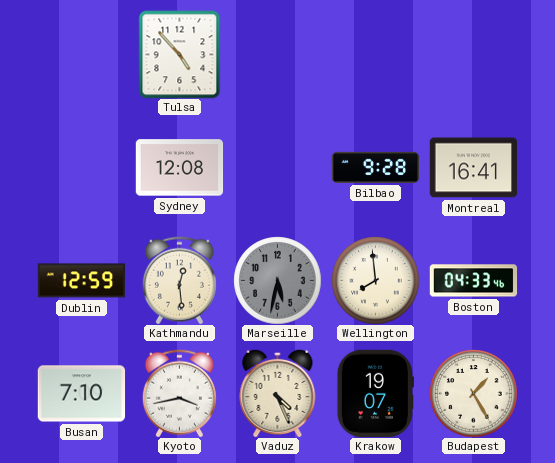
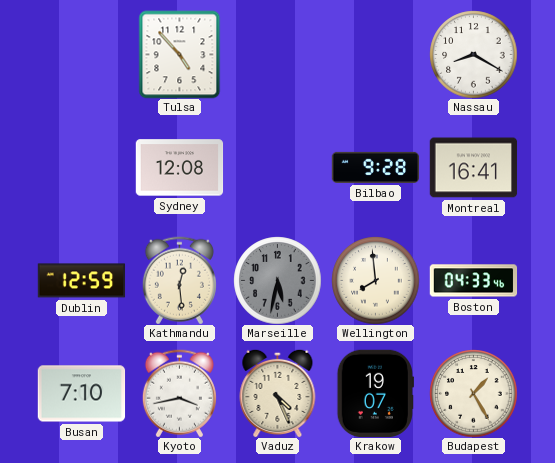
Nassau: none -> 8:20
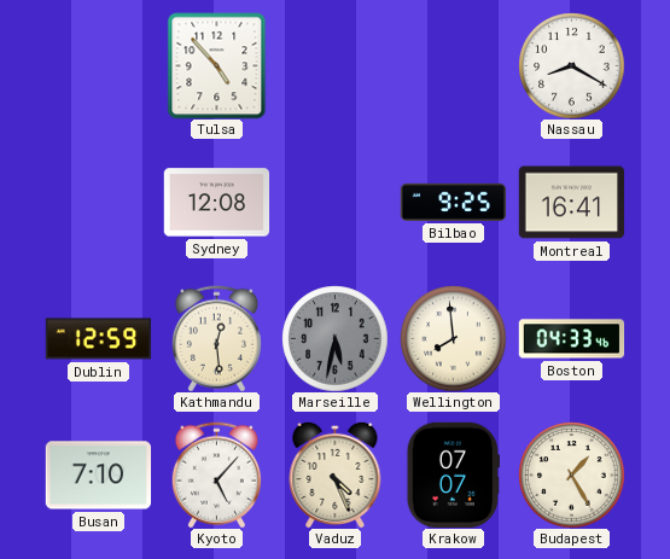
Bilbao: 9:28 -> 9:25
Kyoto: 3:43 -> 5:07
Krakow: 19:07 -> 07:07
